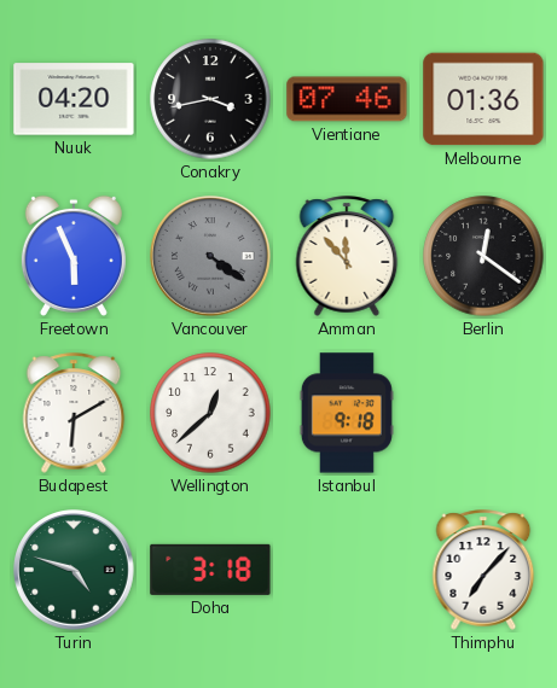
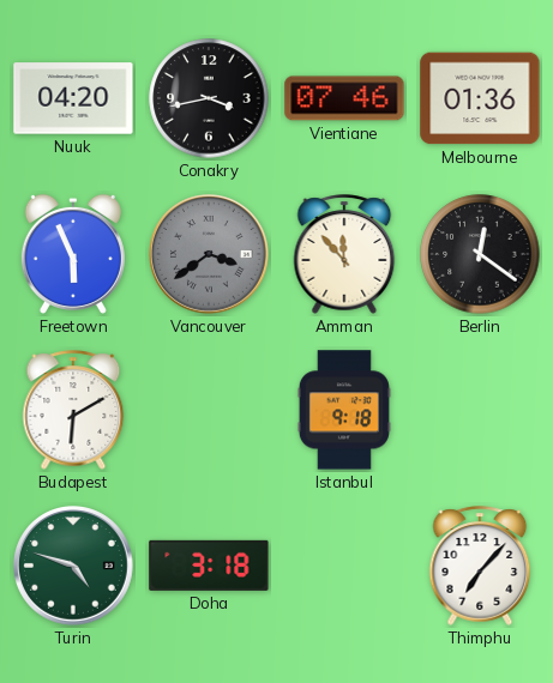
Vancouver: 4:21 -> 3:39
Wellington: 12:38 -> none
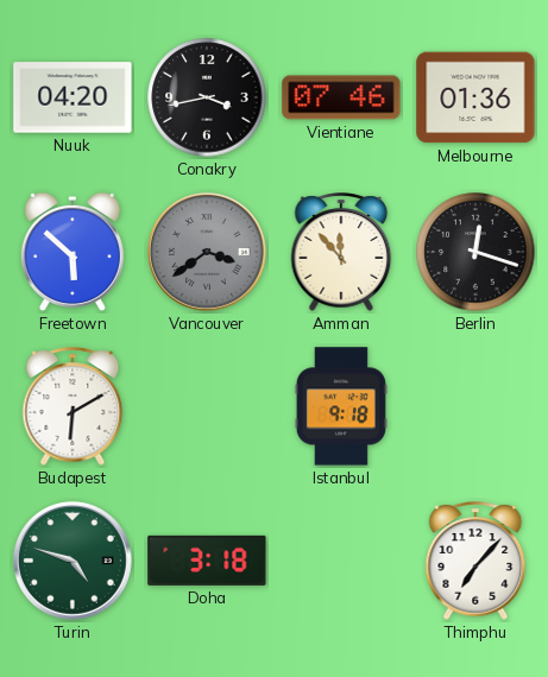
Freetown: 5:56 -> 5:52
Berlin: 12:21 -> 12:18
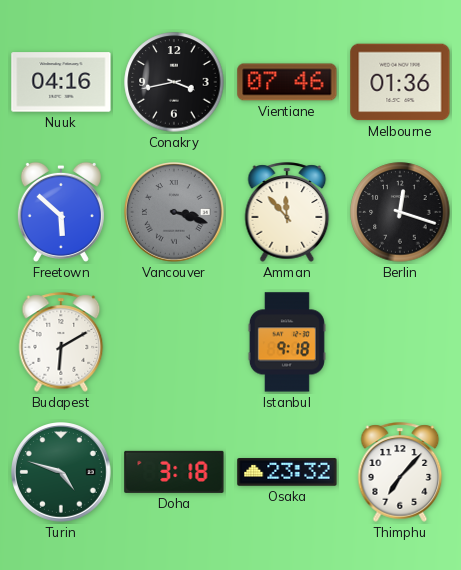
Nuuk: 04:20 -> 04:16
Vancouver: 3:39 -> 3:18
Osaka: none -> 23:32
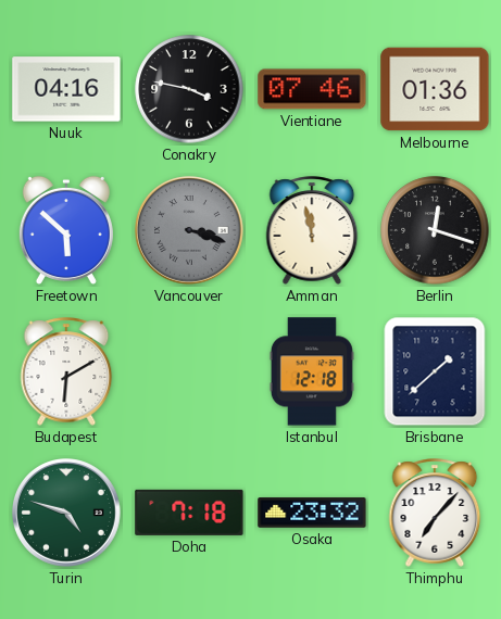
Conakry: 3:43 -> 3:47
Amman: 11:53 -> 11:58
Istanbul: 9:18 -> 12:18
Brisbane: none -> 1:38
Doha: 3:18 -> 7:18
